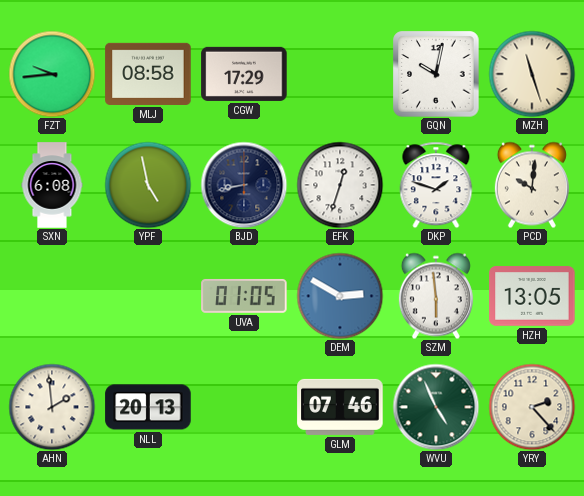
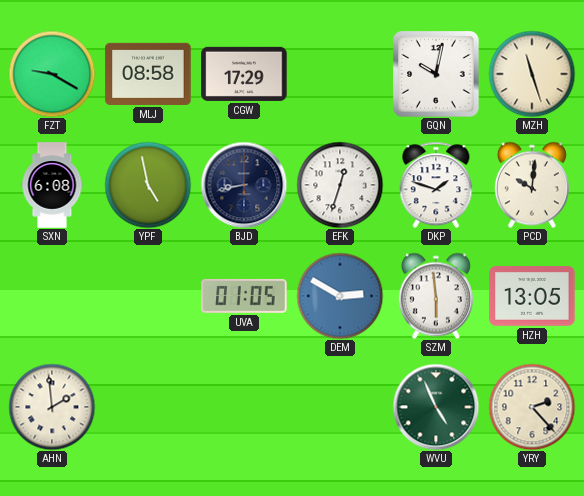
FZT: 9:44 -> 9:20
NLL: 20:13 -> none
GLM: 07:46 -> none
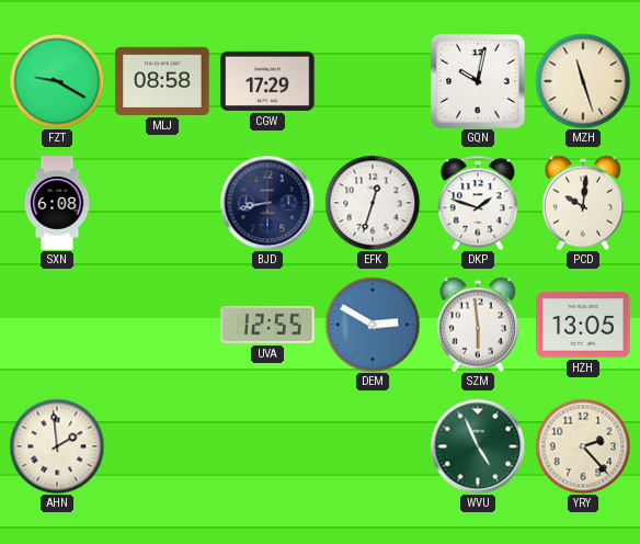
YPF: 4:58 -> none
UVA: 01:05 -> 12:55
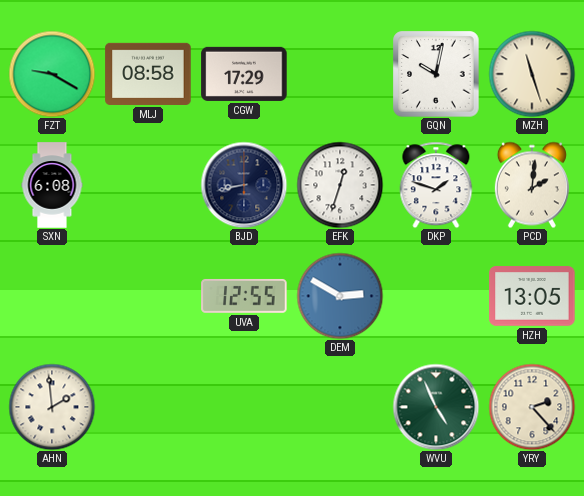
PCD: 10:01 -> 2:01
SZM: 5:59 -> none
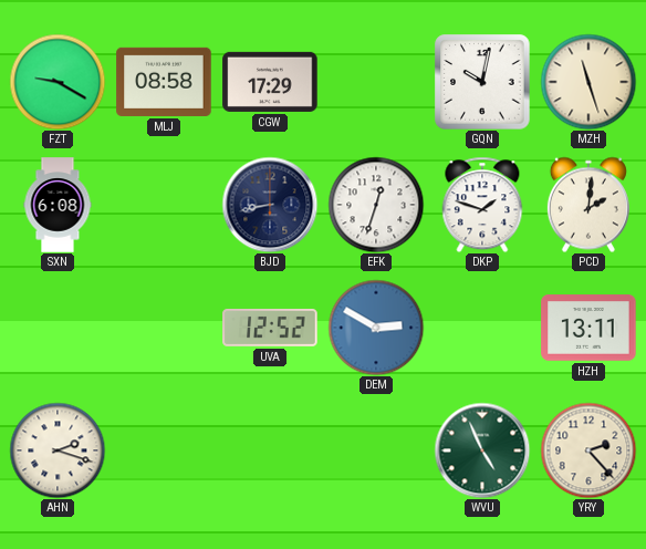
UVA: 12:55 -> 12:52
HZH: 13:05 -> 13:11
AHN: 1:59 -> 2:18
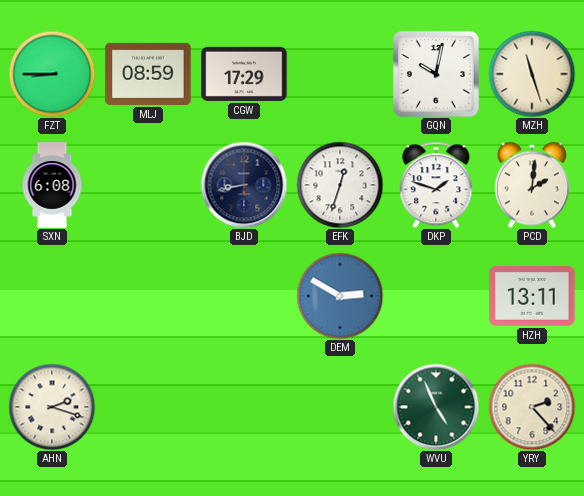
FZT: 9:20 -> 8:45
MLJ: 08:58 -> 08:59
UVA: 12:52 -> none
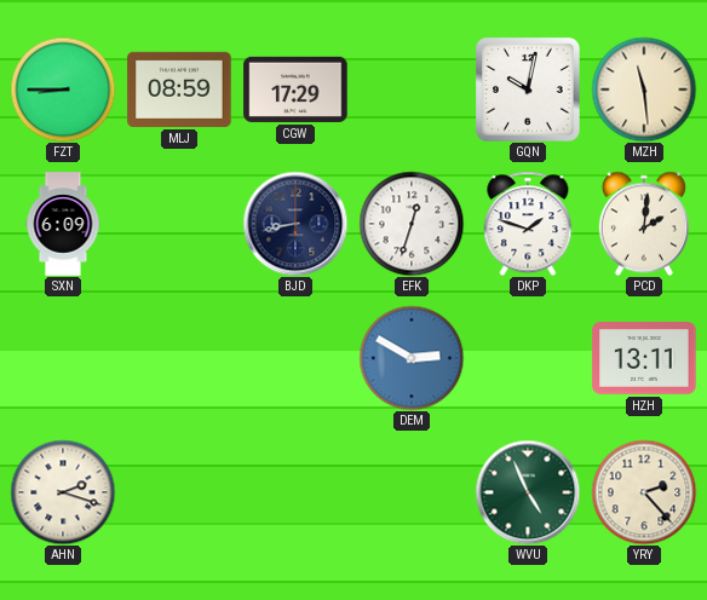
MZH: 11:27 -> 11:29
SXN: 6:08 -> 6:09
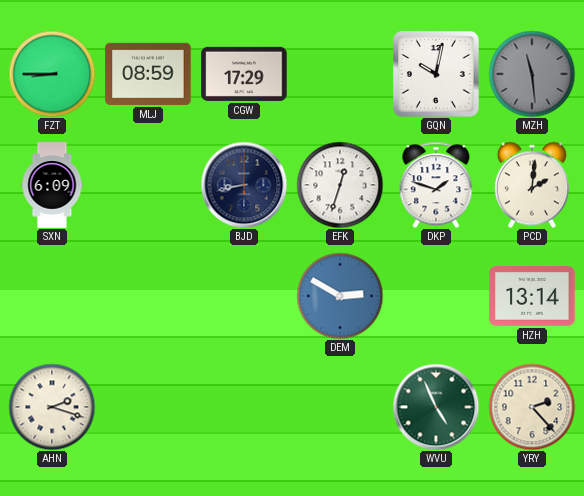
MZH dial: cream -> grey
HZH: 13:11 -> 13:14
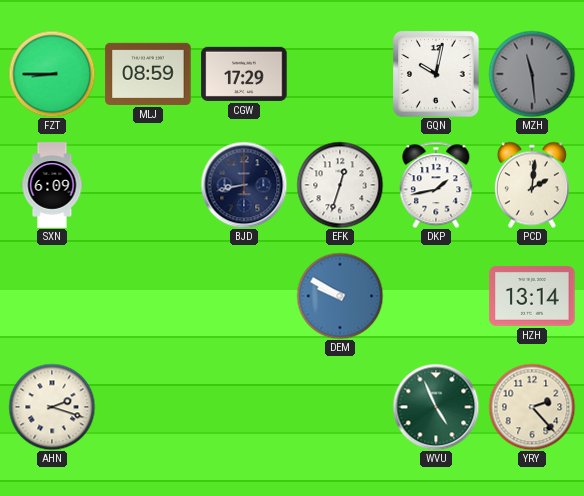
DKP: 1:48 -> 1:43
DEM: 2:50 -> 9:50
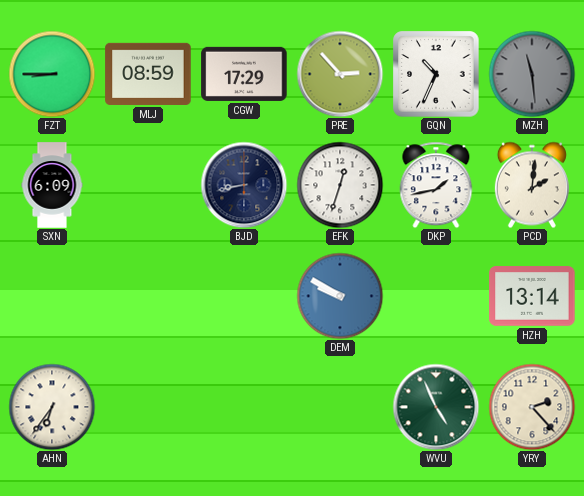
PRE: none -> 2:53
GQN: 10:02 -> 10:34
AHN: 2:18 -> 6:36
